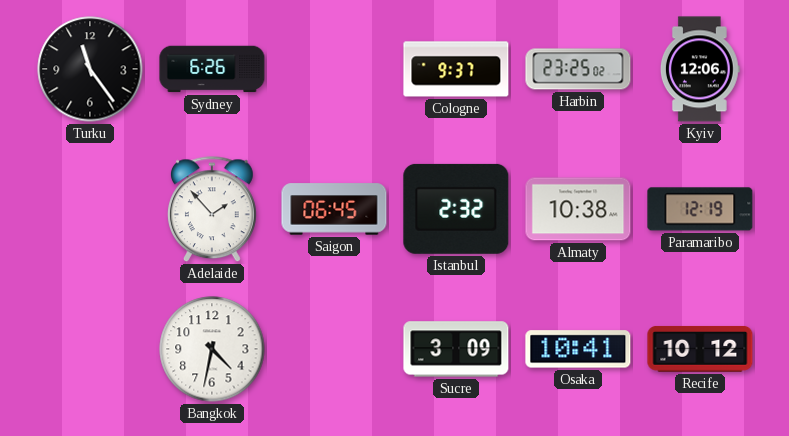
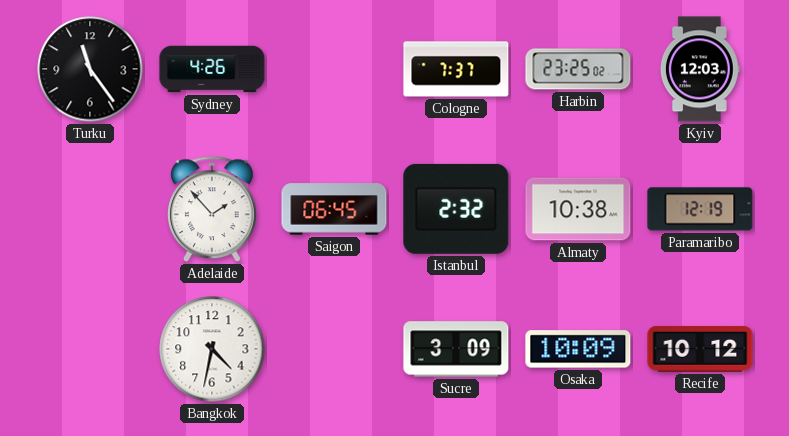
Sydney: 6:26 -> 4:26
Cologne: 9:37 -> 7:37
Kyiv: 12:06 -> 12:03
Osaka: 10:41 -> 10:09
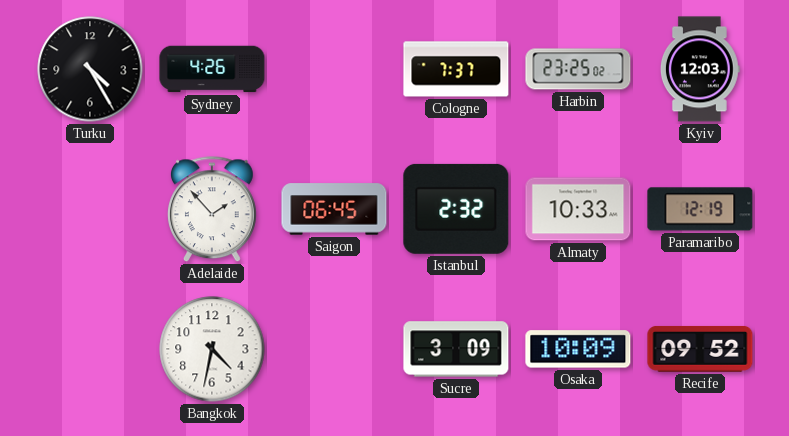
Turku: 11:24 -> 4:25
Almaty: 10:38 -> 10:33
Recife: 10:12 -> 09:52
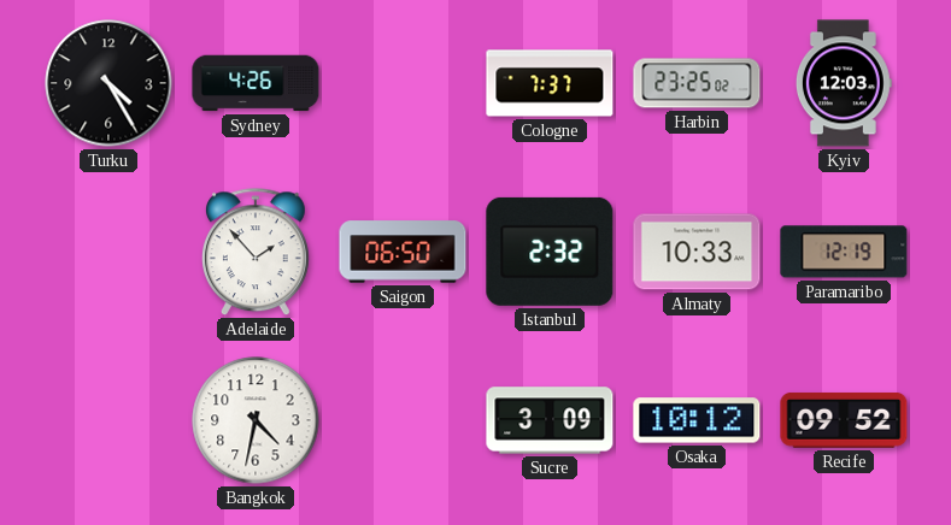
Saigon: 06:45 -> 06:50
Osaka: 10:09 -> 10:12
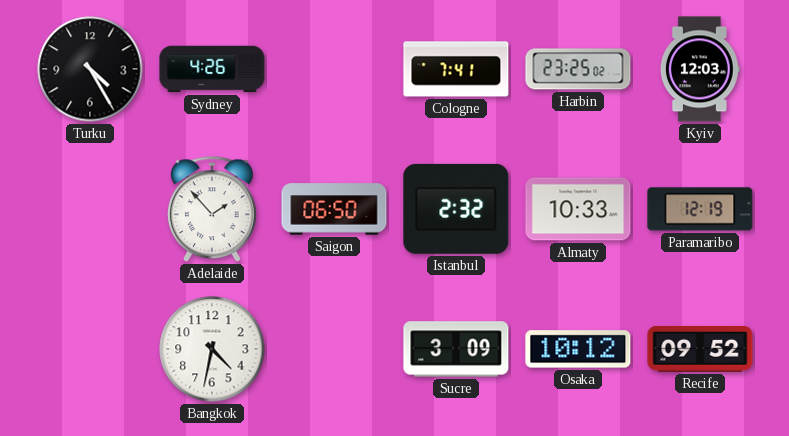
Cologne: 7:37 -> 7:41
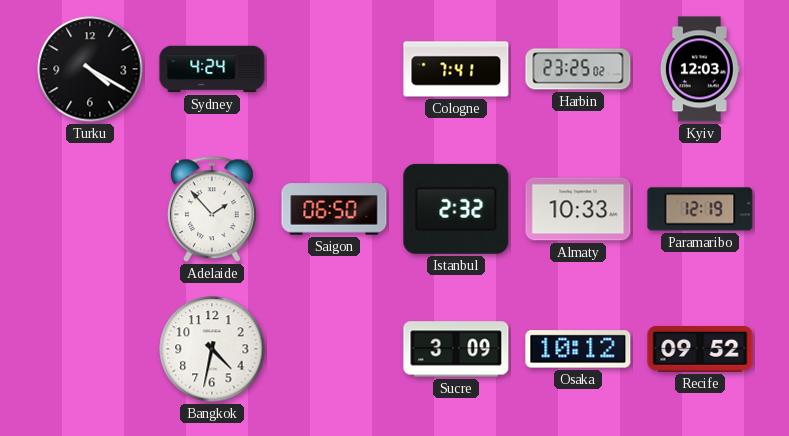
Turku: 4:25 -> 4:20
Sydney: 4:26 -> 4:24
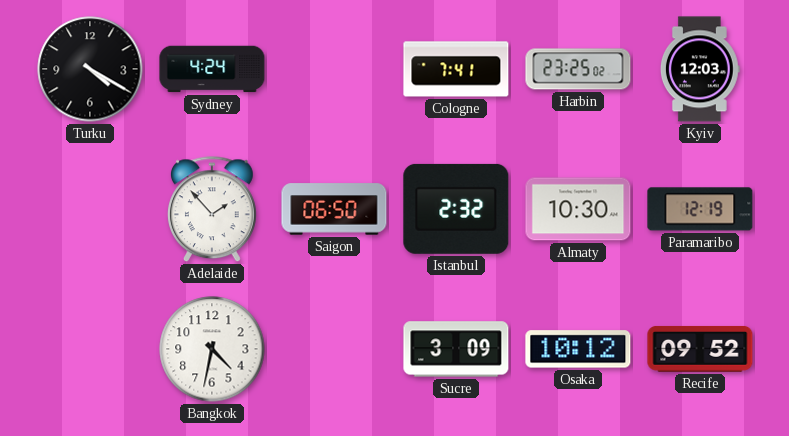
Almaty: 10:33 -> 10:30
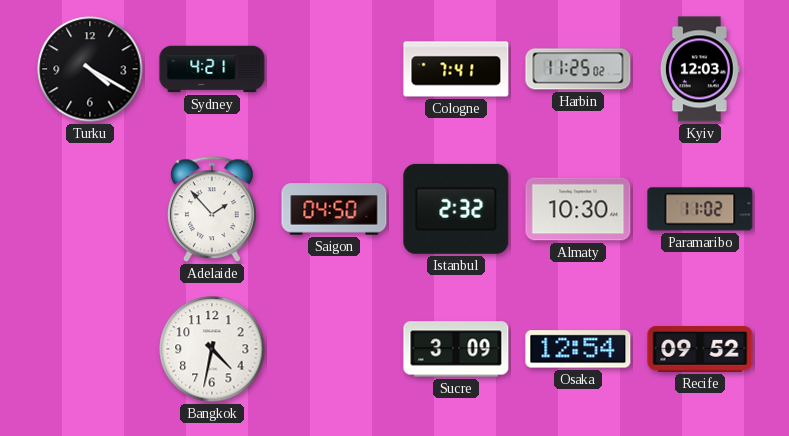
Sydney: 4:24 -> 4:21
Harbin: 23:25 -> 11:25
Saigon: 06:50 -> 04:50
Paramaribo: 12:19 -> 11:02
Osaka: 10:12 -> 12:54
